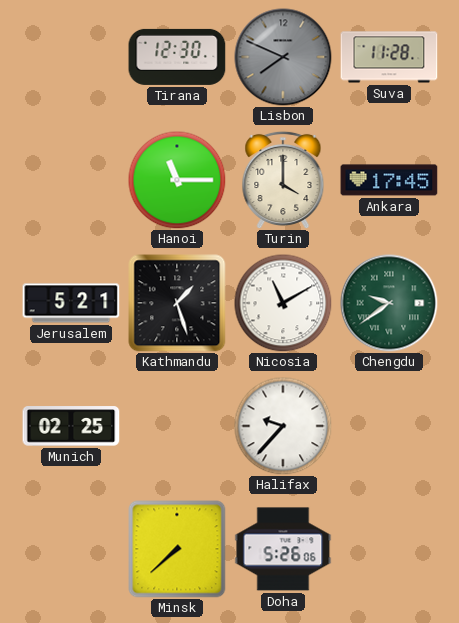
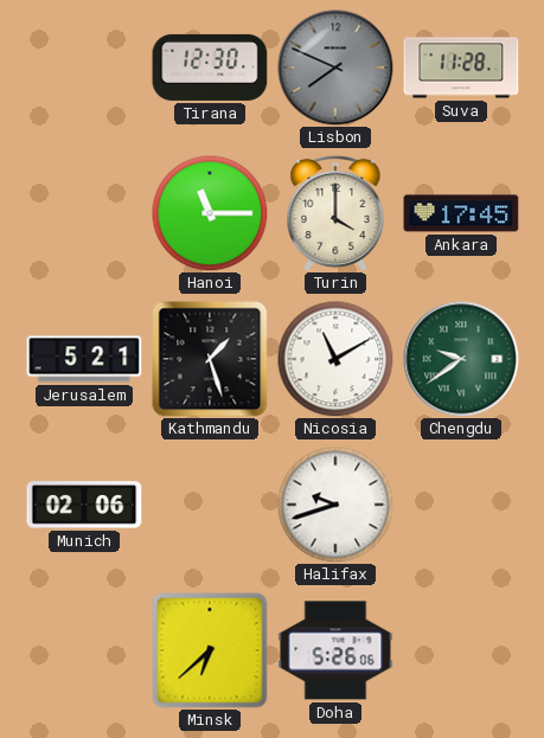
Munich: 02:25 -> 02:06
Halifax: 9:37 -> 9:42
Minsk: 7:38 -> 6:38
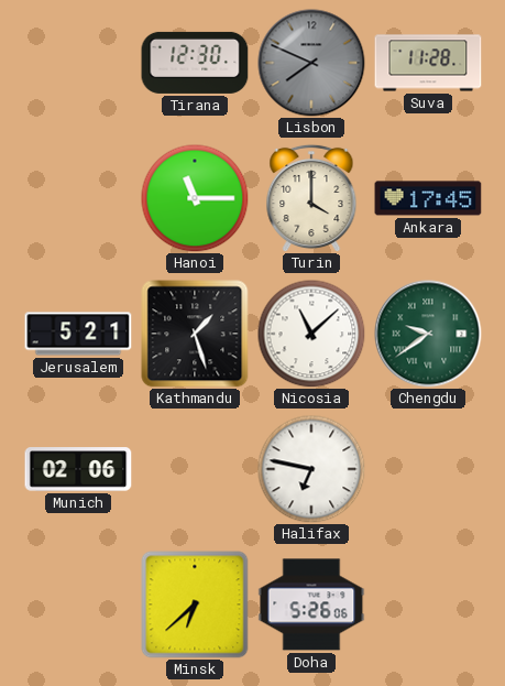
Nicosia: 11:10 -> 11:08
Halifax: 9:42 -> 6:47
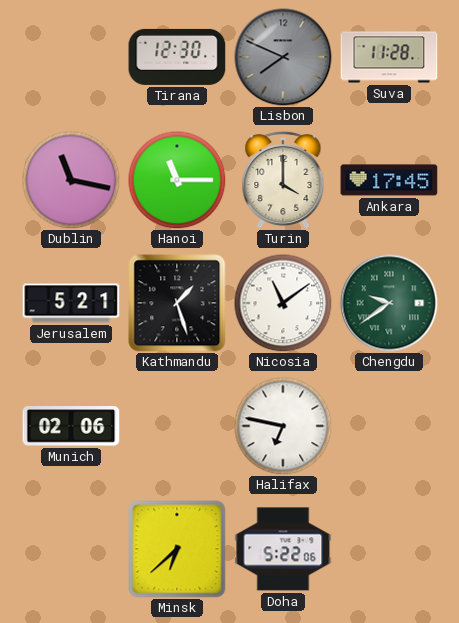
Dublin: none -> 11:17
Nicosia: 11:08 -> 11:09
Doha: 5:26 -> 5:22
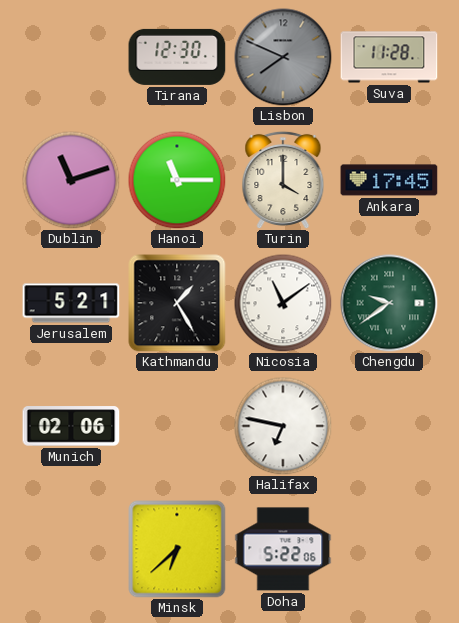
Dublin: 11:17 -> 11:12
Kathmandu: 1:27 -> 1:25
